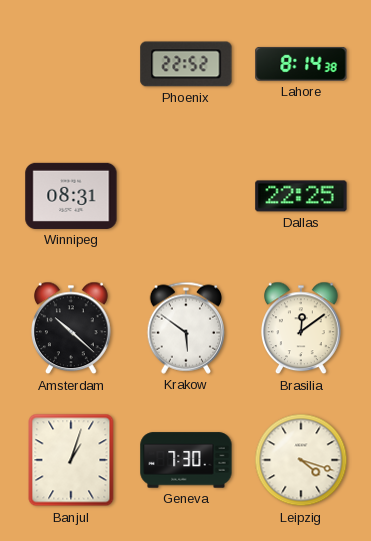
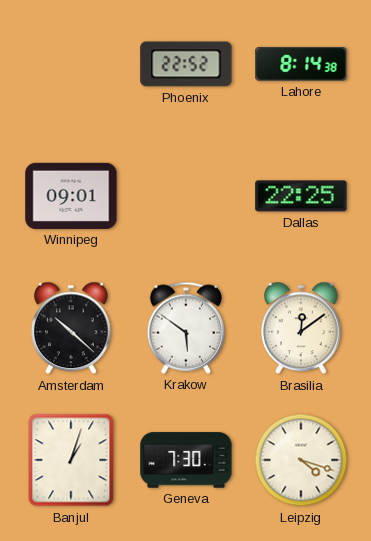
Winnipeg: 08:31 -> 09:01
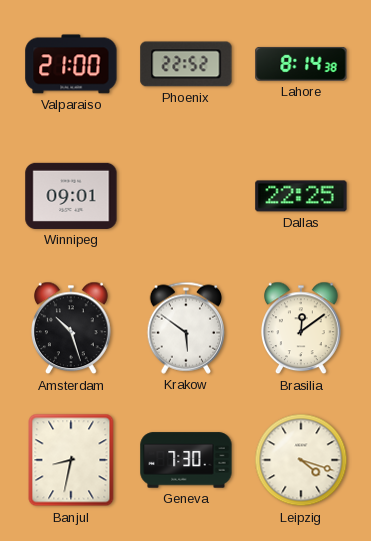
Valparaiso: none -> 21:00
Amsterdam: 10:22 -> 10:27
Banjul: 1:03 -> 8:32
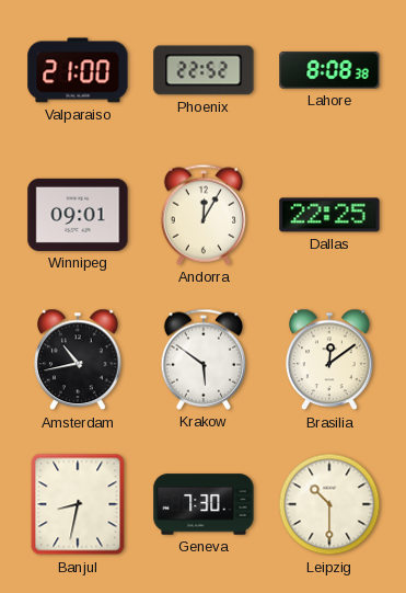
Lahore: 8:14 -> 8:08
Andorra: none -> 12:05
Amsterdam: 10:27 -> 10:43
Leipzig: 4:18 -> 10:30
